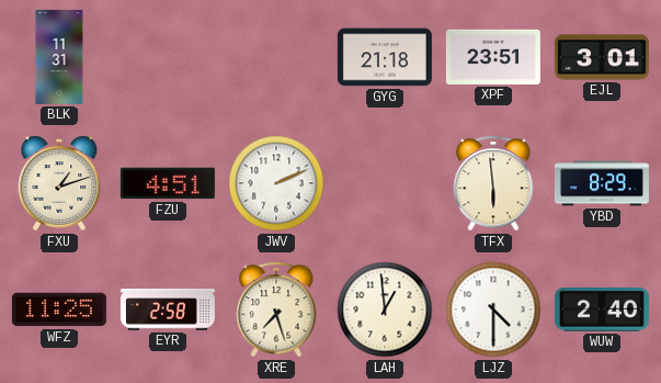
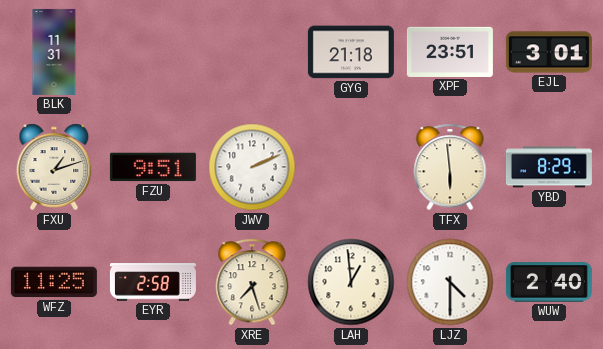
FZU: 4:51 -> 9:51
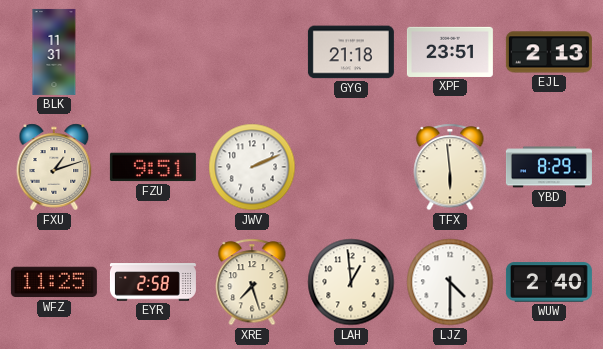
EJL: 3:01 -> 2:13
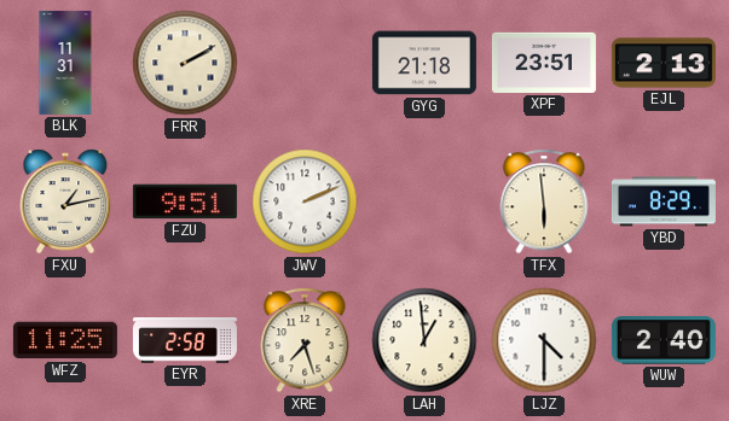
FRR: none -> 2:10
FXU: 1:12 -> 1:13
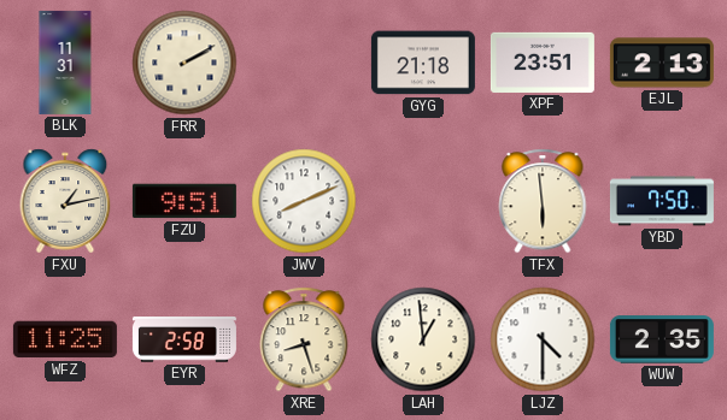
JWV: 2:11 -> 8:11
YBD: 8:29 -> 7:50
XRE: 7:27 -> 8:27
WUW: 2:40 -> 2:35
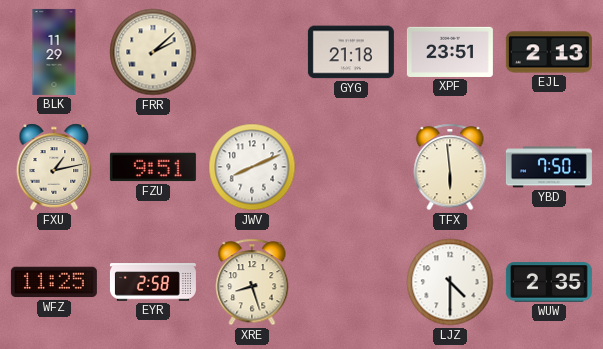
BLK: 11:31 -> 11:29
FRR: 2:10 -> 2:08
LAH: 12:59 -> none
